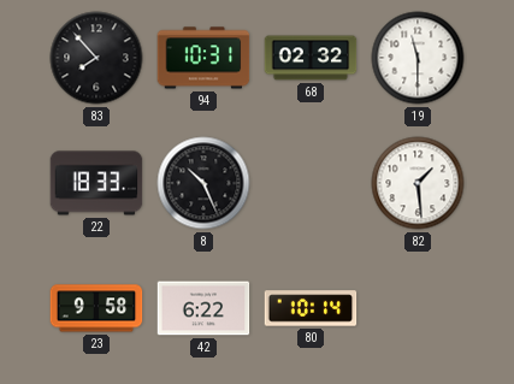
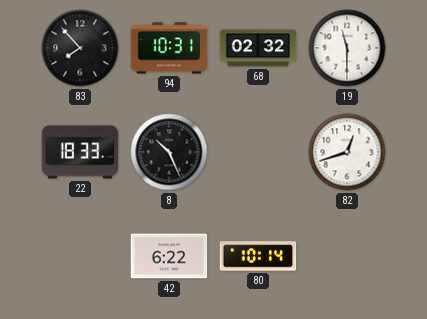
82: 1:29 -> 12:42
23: 9:58 -> none
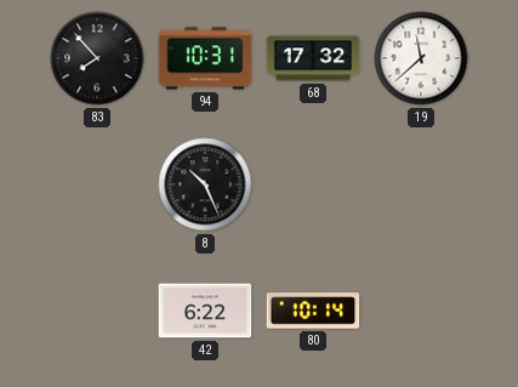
68: 02:32 -> 17:32
19: 11:30 -> 11:38
22: 18:33 -> none
82: 12:42 -> none
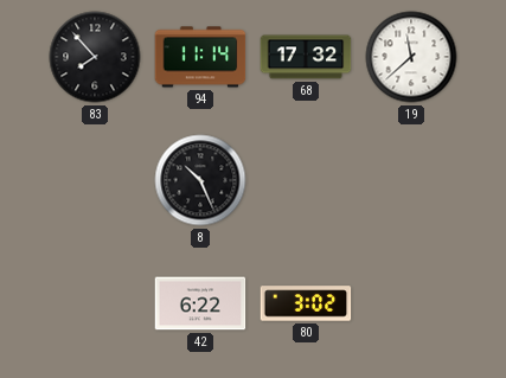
94: 10:31 -> 11:14
80: 10:14 -> 3:02
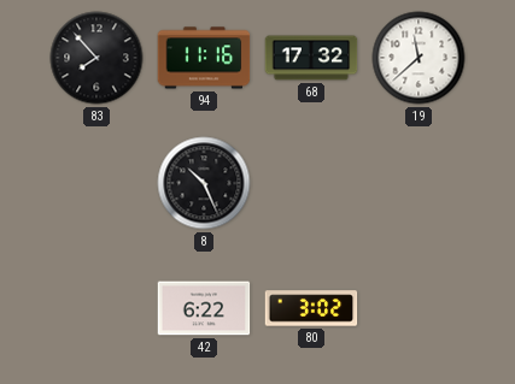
94: 11:14 -> 11:16
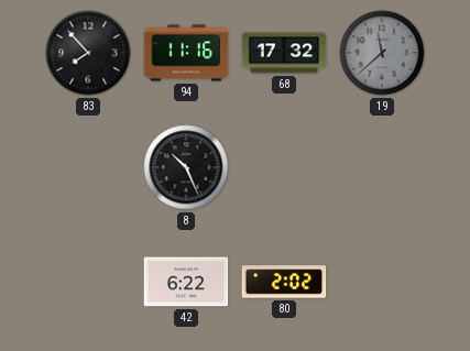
19 dial: white -> grey
80: 3:02 -> 2:02
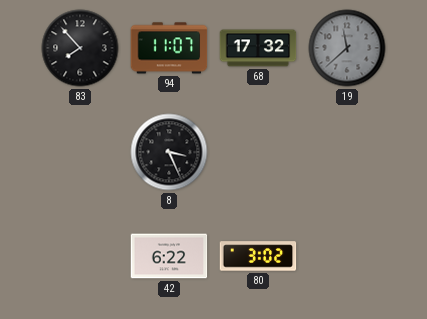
94: 11:16 -> 11:07
8: 10:26 -> 3:26
80: 2:02 -> 3:02
